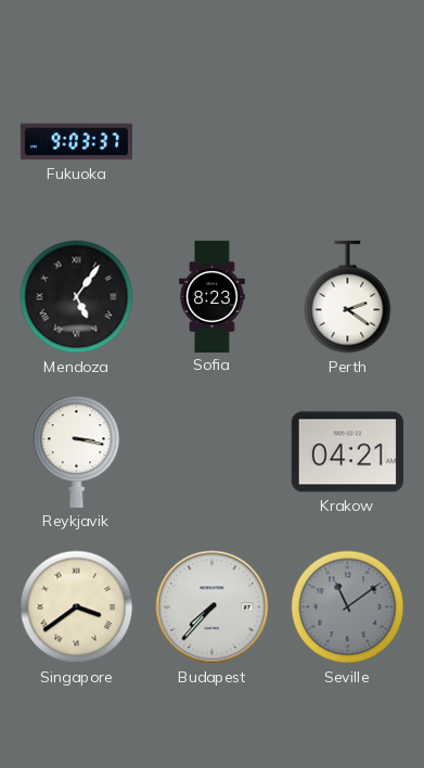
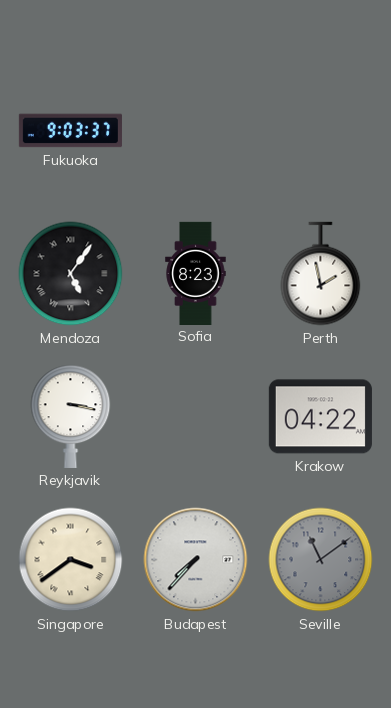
Perth: 2:21 -> 1:58
Krakow: 04:21 -> 04:22
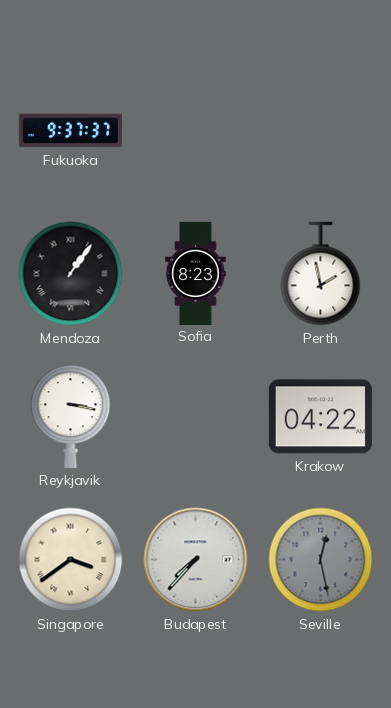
Fukuoka: 9:03 -> 9:37
Mendoza: 5:06 -> 1:06
Seville: 11:09 -> 12:28
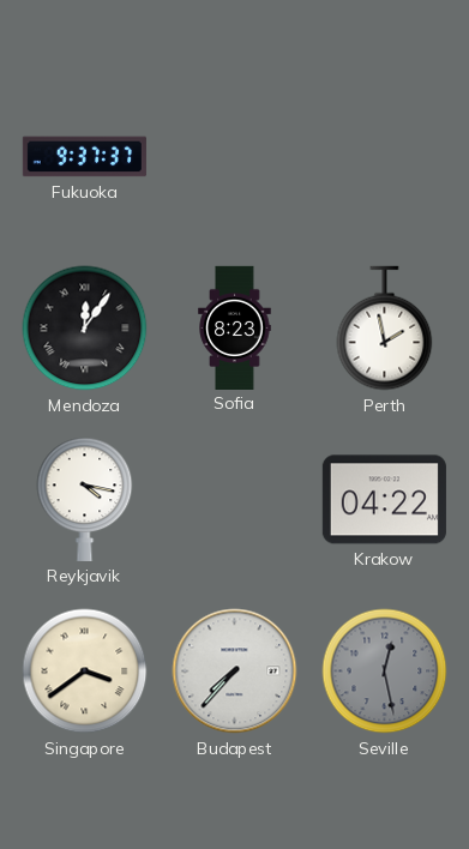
Mendoza: 1:06 -> 12:06
Reykjavik: 3:17 -> 4:17
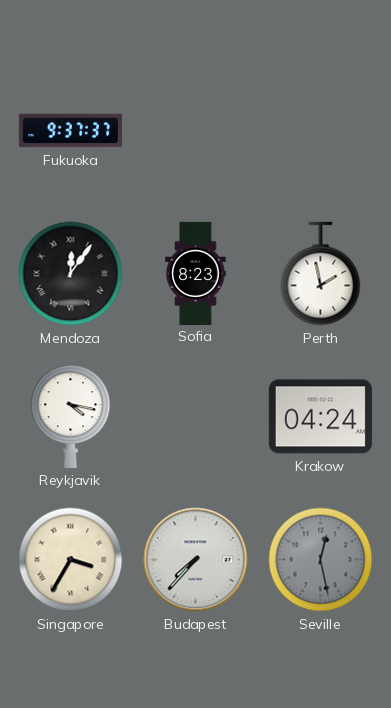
Krakow: 04:22 -> 04:24
Singapore: 3:39 -> 3:35
